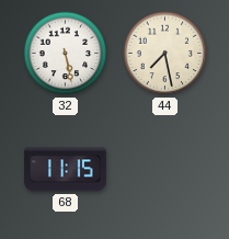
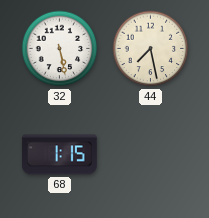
68: 11:15 -> 1:15
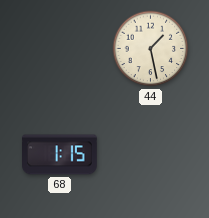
32: 5:28 -> none
44: 7:28 -> 1:28
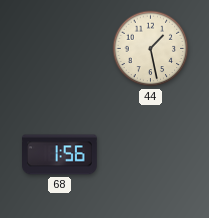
68: 1:15 -> 1:56
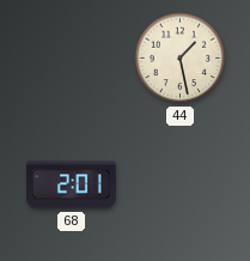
68: 1:56 -> 2:01
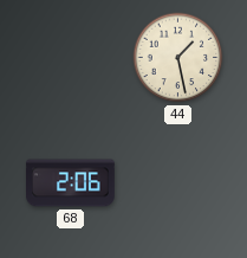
68: 2:01 -> 2:06
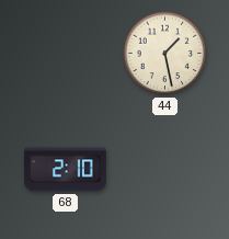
68: 2:06 -> 2:10
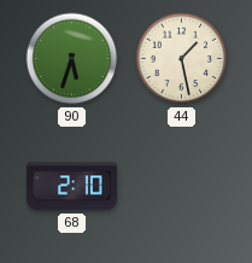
90: none -> 5:33
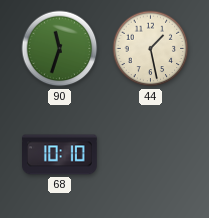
90: 5:33 -> 11:33
68: 2:10 -> 10:10
